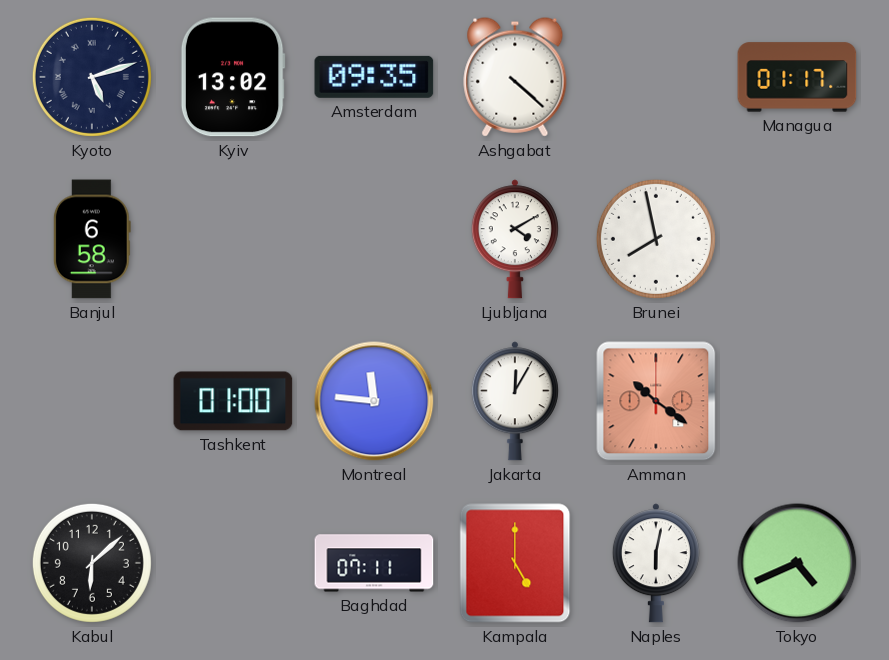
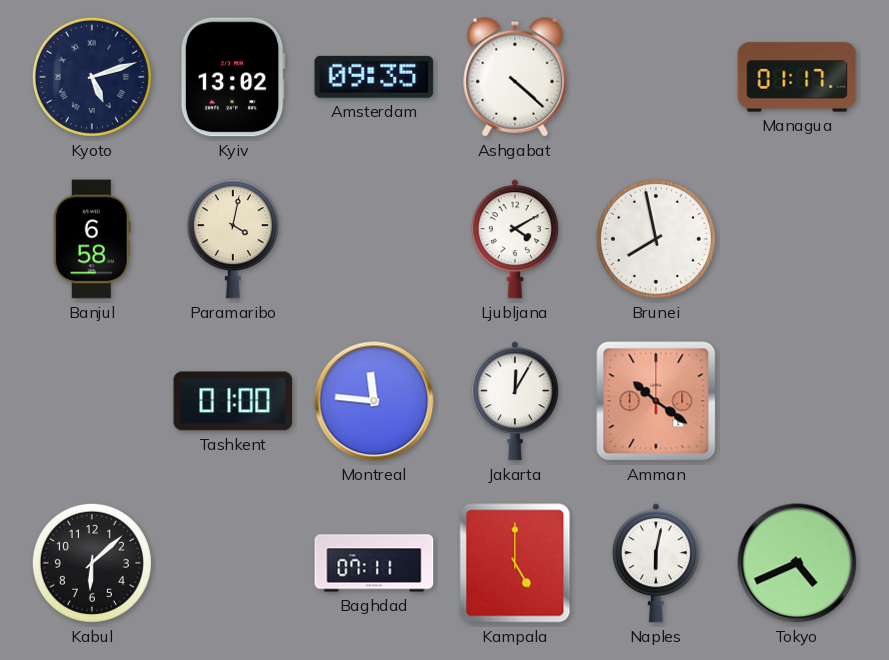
Paramaribo: none -> 4:02
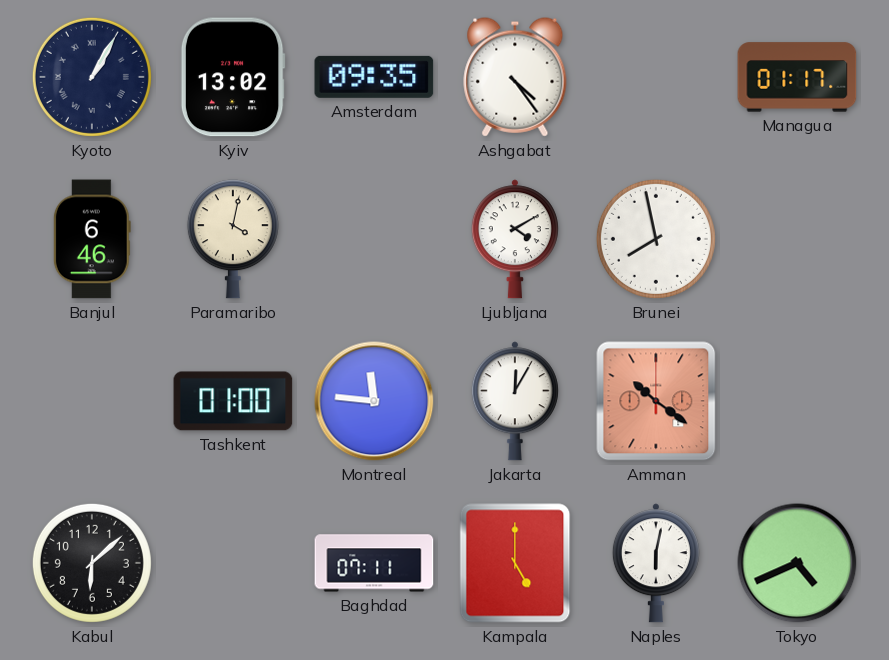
Kyoto: 5:12 -> 1:05
Ashgabat: 4:22 -> 4:24
Banjul: 6:58 -> 6:46
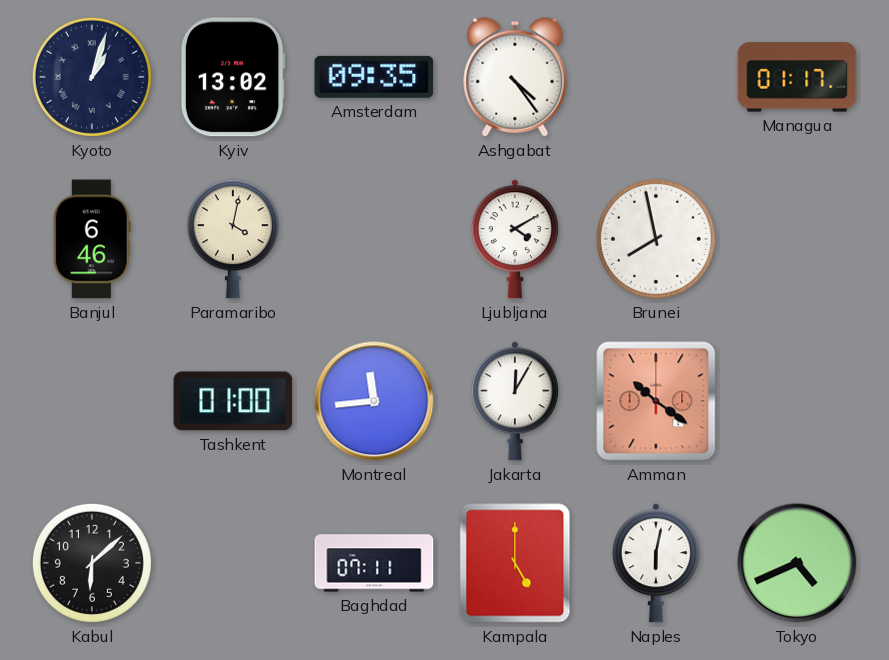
Kyoto: 1:05 -> 1:03
Montreal: 11:46 -> 11:44
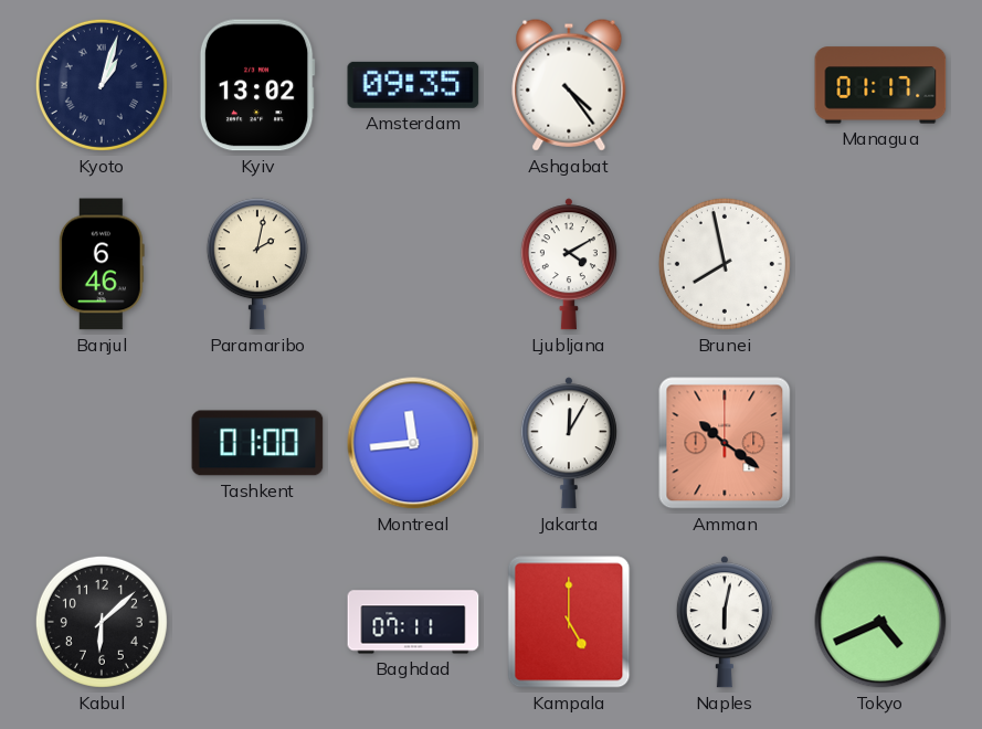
Paramaribo: 4:02 -> 2:02
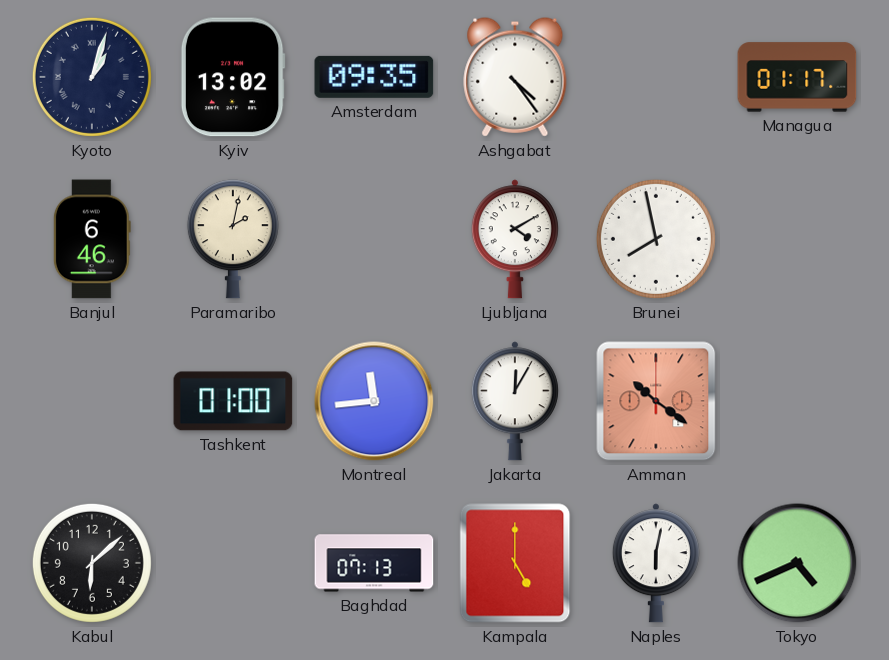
Baghdad: 07:11 -> 07:13
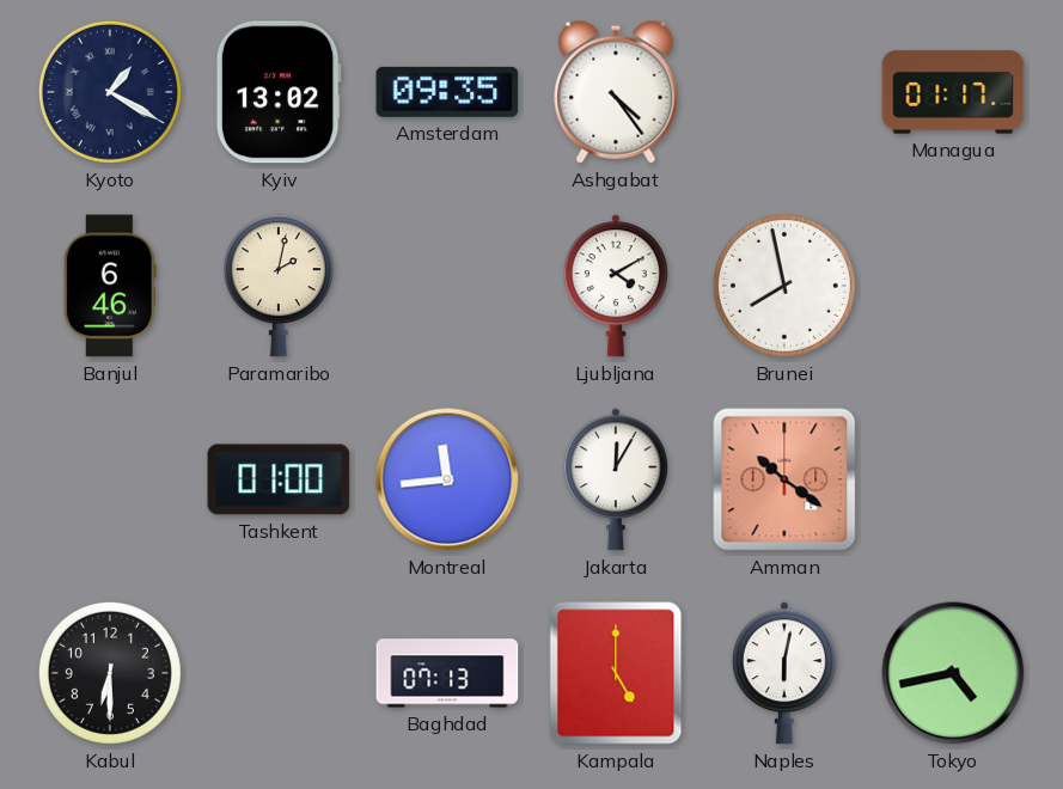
Kyoto: 1:03 -> 1:20
Kabul: 6:08 -> 6:30
Tokyo: 4:41 -> 4:43
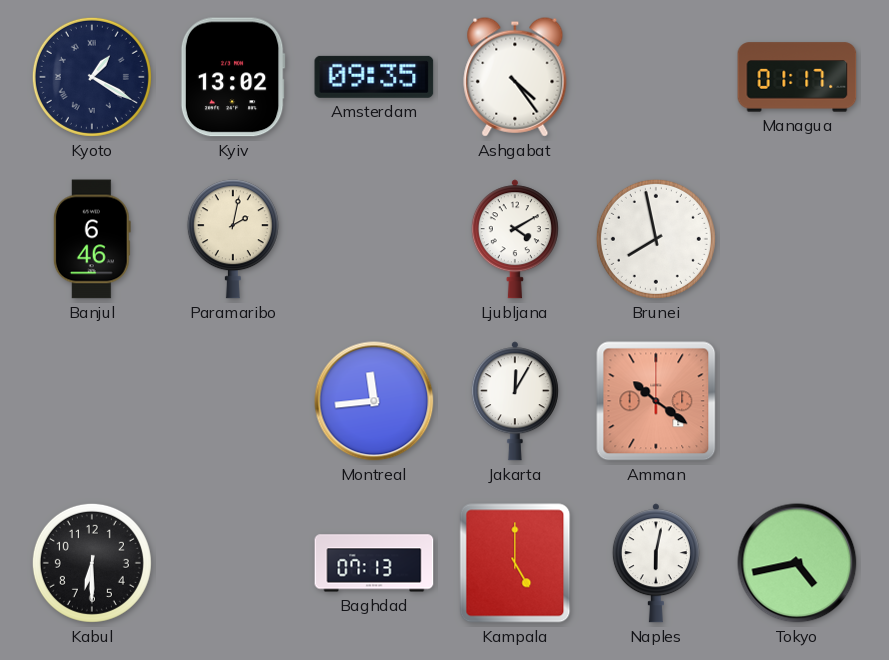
Tashkent: 01:00 -> none
